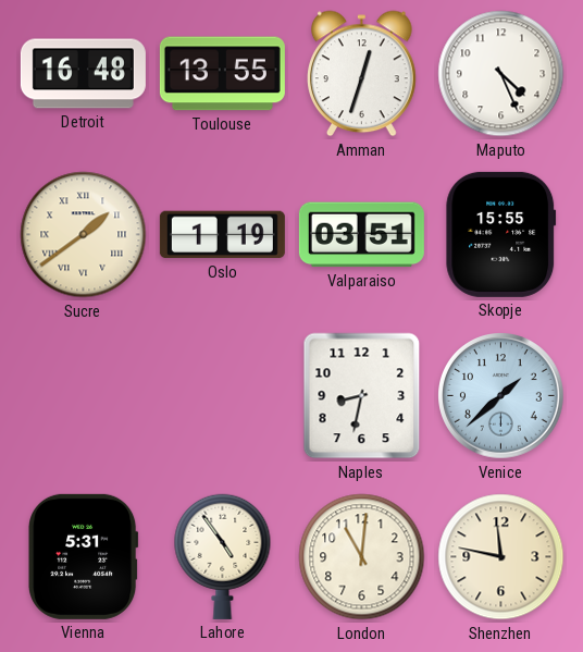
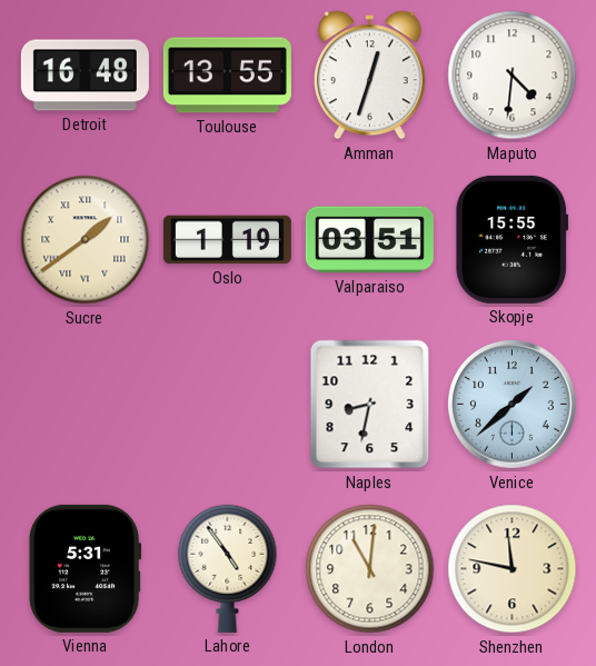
Maputo: 4:26 -> 4:31
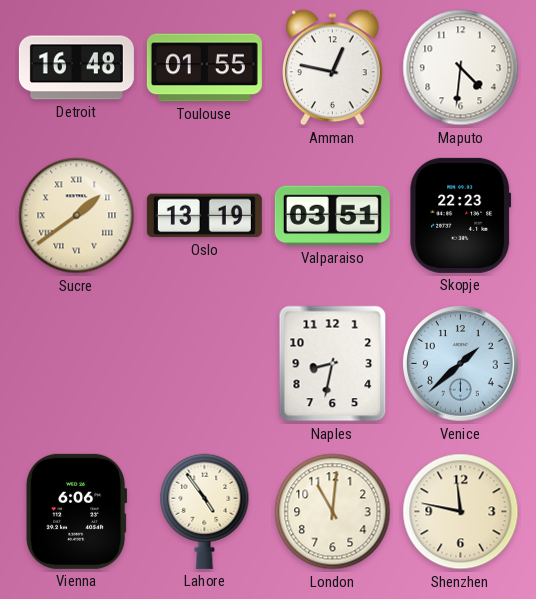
Toulouse: 13:55 -> 01:55
Amman: 12:33 -> 12:47
Oslo: 1:19 -> 13:19
Skopje: 15:55 -> 22:23
Vienna: 5:31 -> 6:06
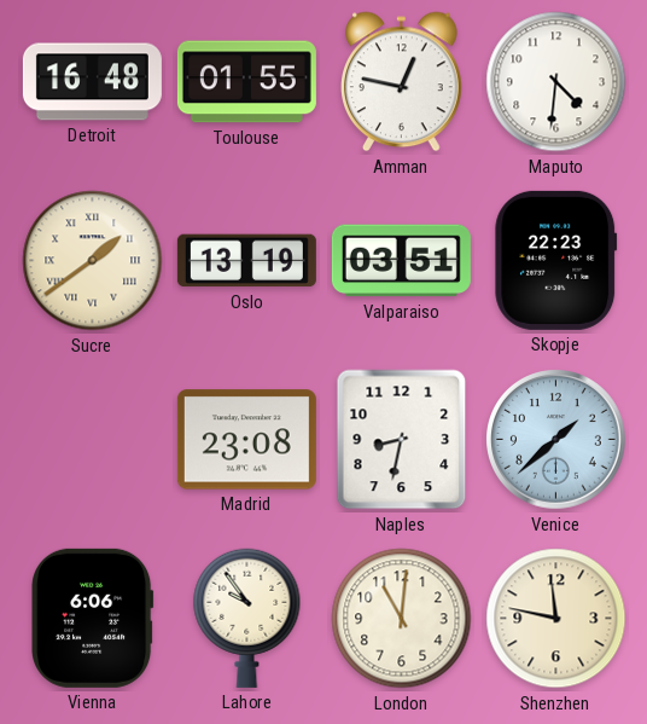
Madrid: none -> 23:08
Lahore: 4:54 -> 9:54
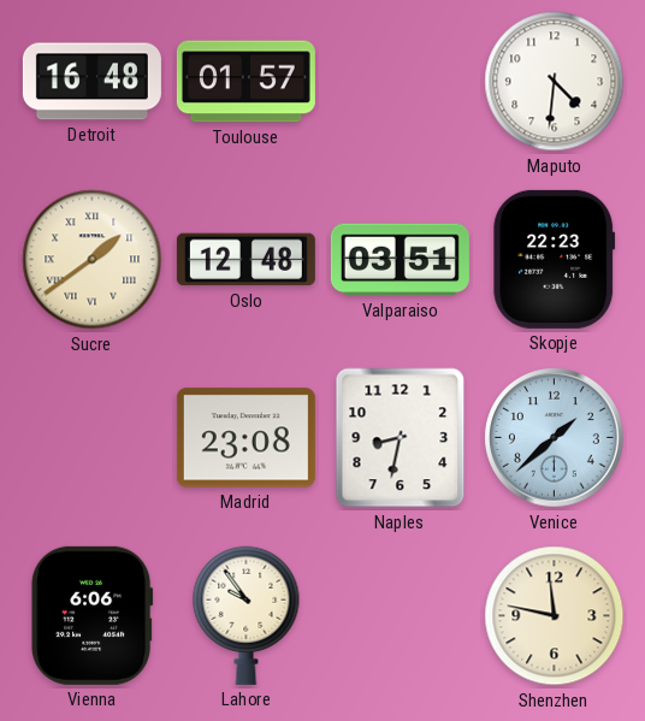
Toulouse: 01:55 -> 01:57
Amman: 12:47 -> none
Oslo: 13:19 -> 12:48
London: 11:01 -> none
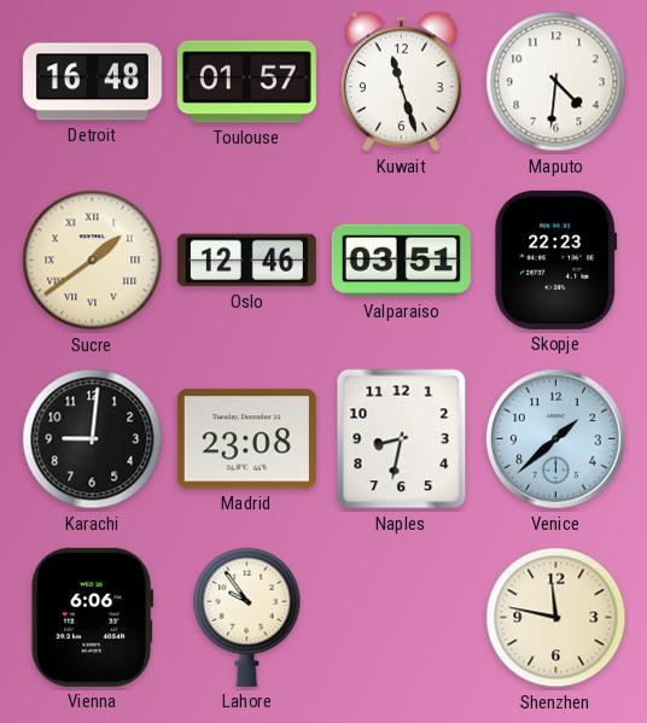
Kuwait: none -> 11:27
Oslo: 12:48 -> 12:46
Karachi: none -> 9:01
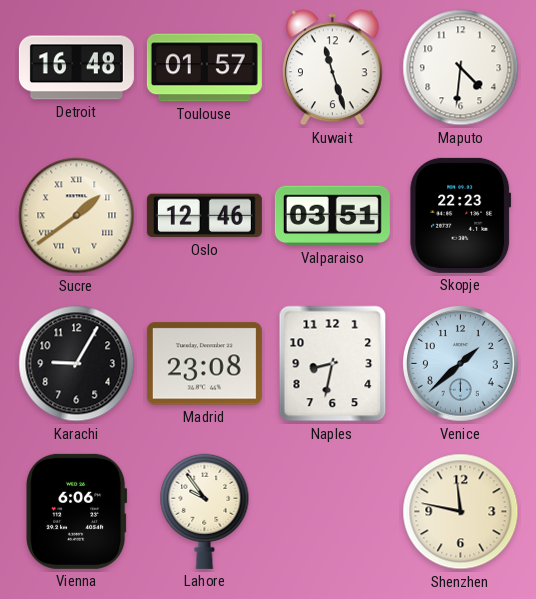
Karachi: 9:01 -> 9:05
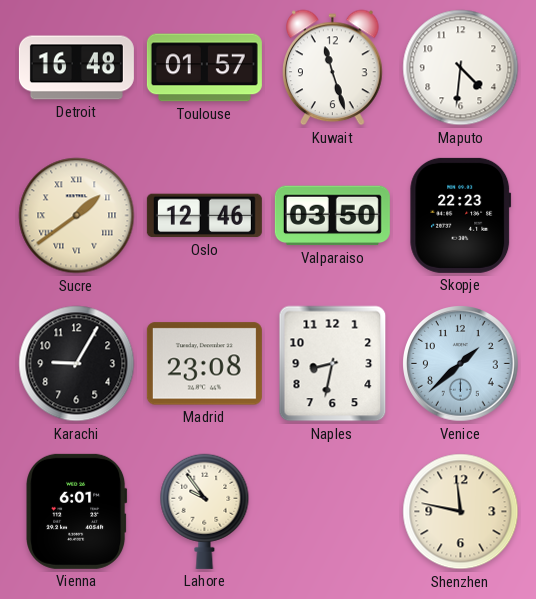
Valparaiso: 03:51 -> 03:50
Vienna: 6:06 -> 6:01
